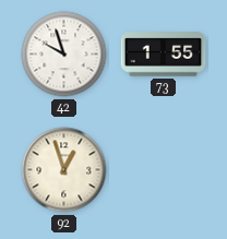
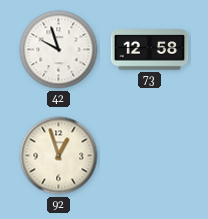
73: 1:55 -> 12:58
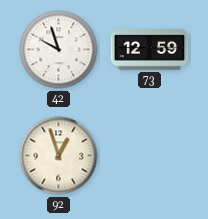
73: 12:58 -> 12:59
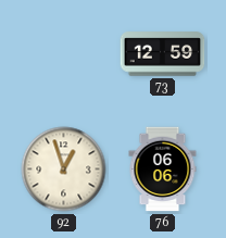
42: 9:57 -> none
76: none -> 06:06
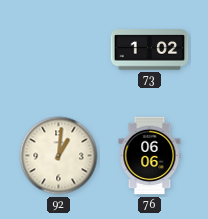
73: 12:59 -> 1:02
92: 12:57 -> 1:01
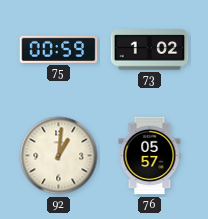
75: none -> 00:59
76: 06:06 -> 05:57
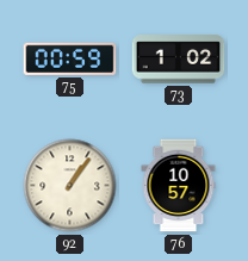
92: 1:01 -> 1:06
76: 05:57 -> 10:57
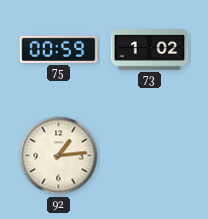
92: 1:06 -> 1:14
76: 10:57 -> none
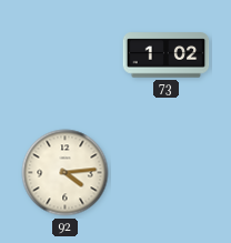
75: 00:59 -> none
92: 1:14 -> 4:14
